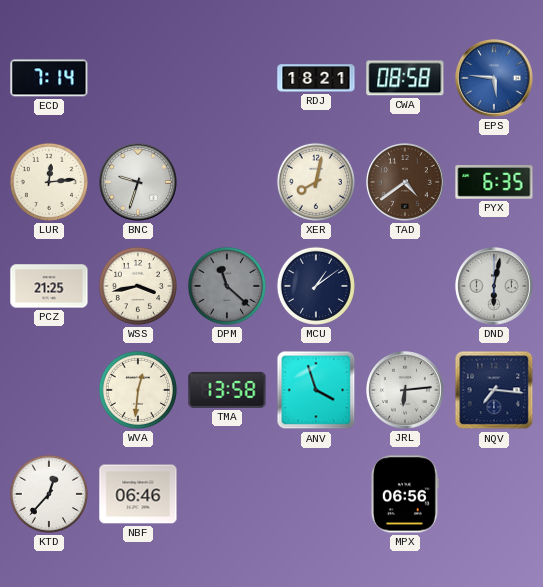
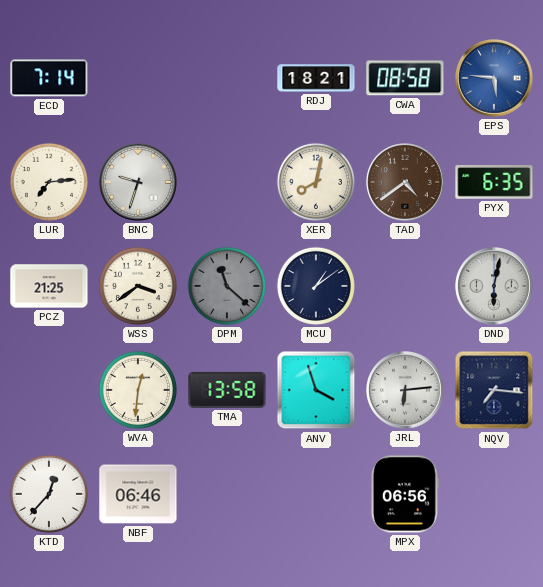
LUR: 12:14 -> 7:14
WSS: 3:43 -> 3:39
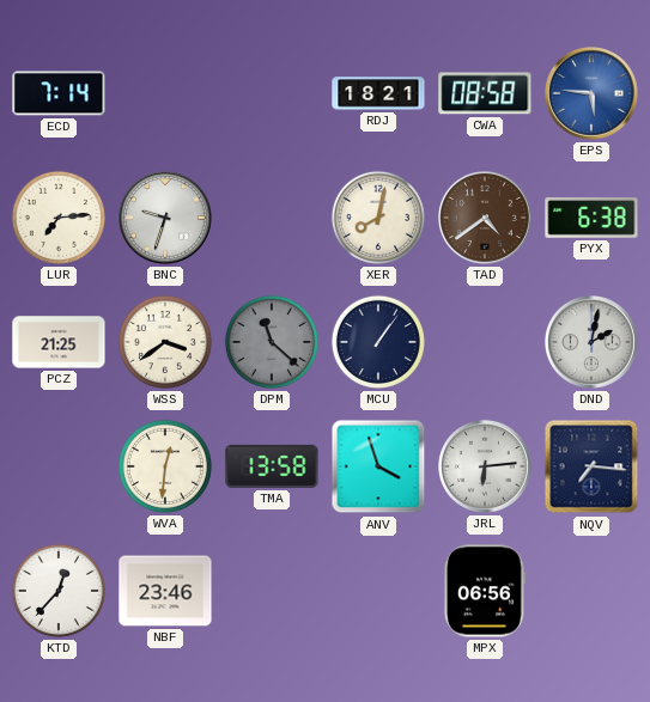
PYX: 6:35 -> 6:38
MCU: 1:09 -> 1:06
DND: 6:02 -> 2:02
NBF: 06:46 -> 23:46
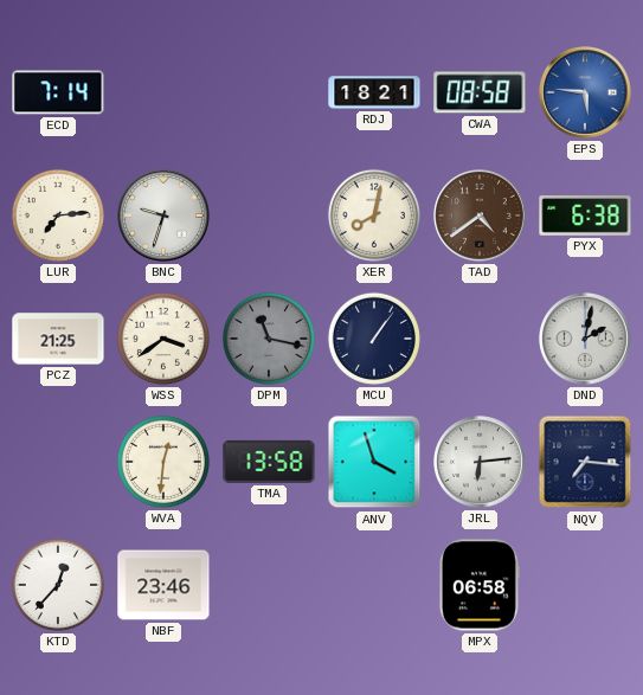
DPM: 11:22 -> 11:17
MPX: 06:56 -> 06:58
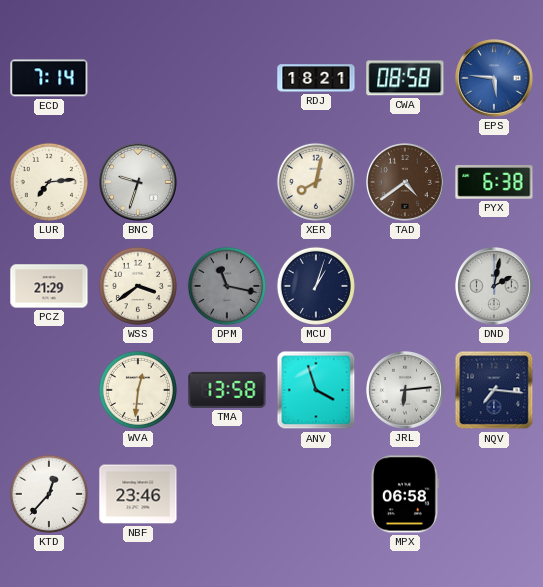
PCZ: 21:25 -> 21:29
MCU: 1:06 -> 1:03
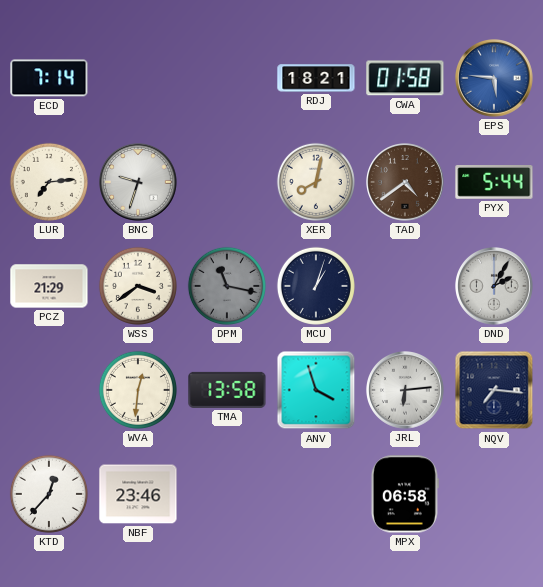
CWA: 08:58 -> 01:58
PYX: 6:38 -> 5:44
DND: 2:02 -> 2:05
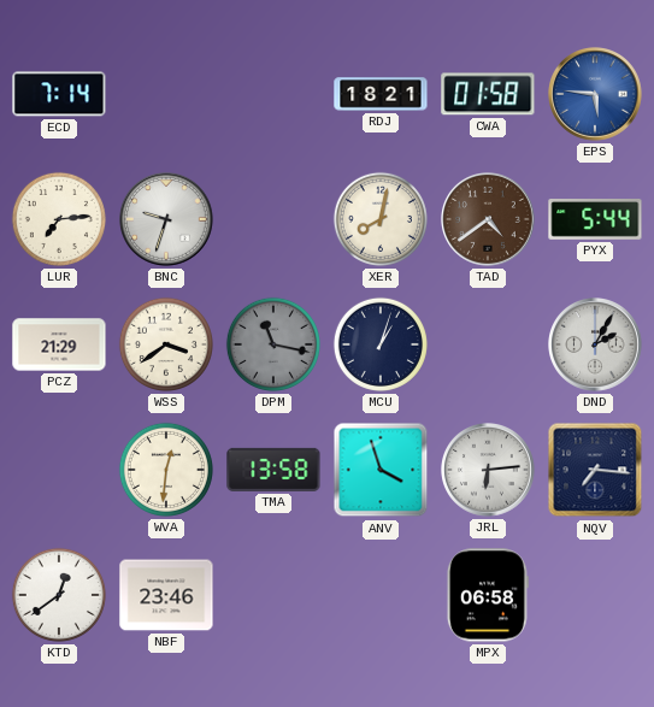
KTD: 12:37 -> 12:39
